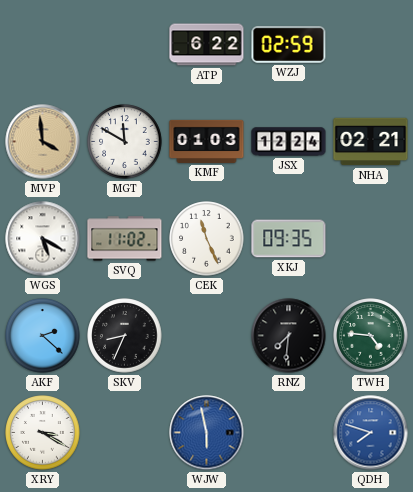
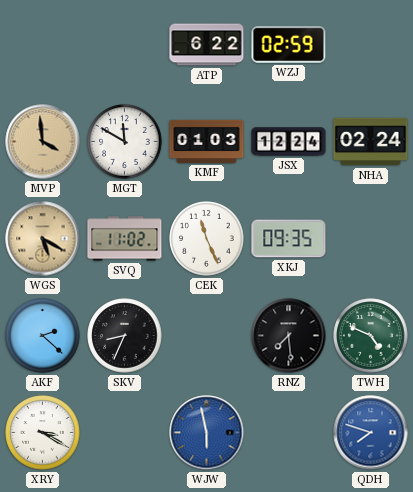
NHA: 02:21 -> 02:24
WGS dial: white -> champagne
RNZ: 7:31 -> 7:29
TWH: 4:46 -> 4:49
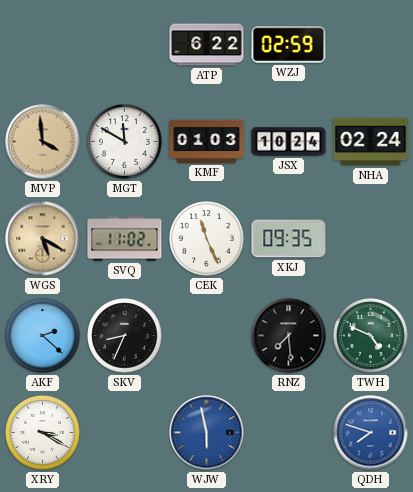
JSX: 12:24 -> 10:24
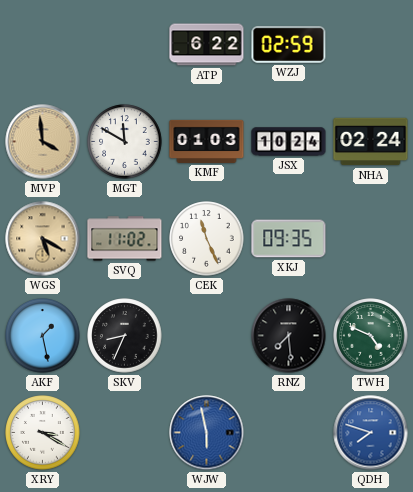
AKF: 2:22 -> 1:28
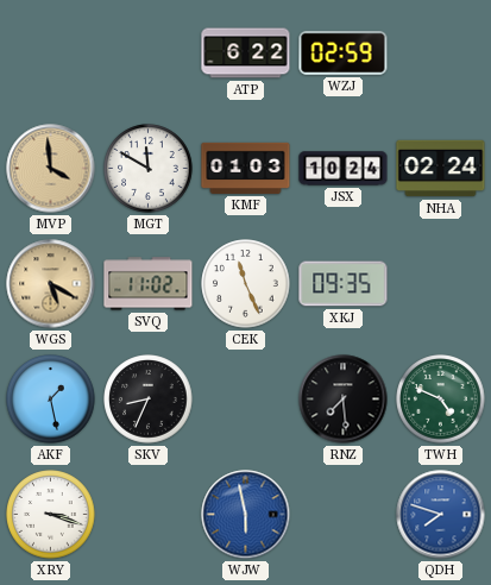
XRY: 3:20 -> 3:18
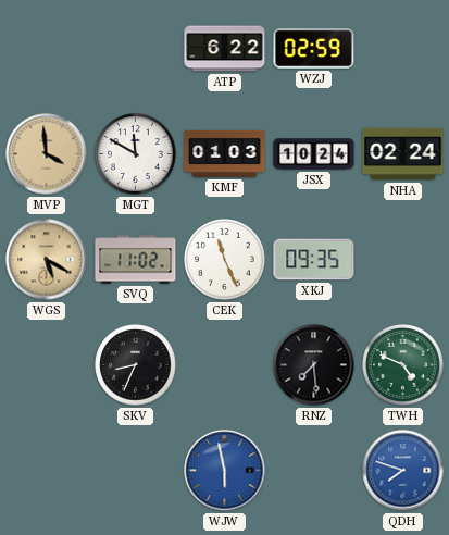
AKF: 1:28 -> none
XRY: 3:18 -> none
